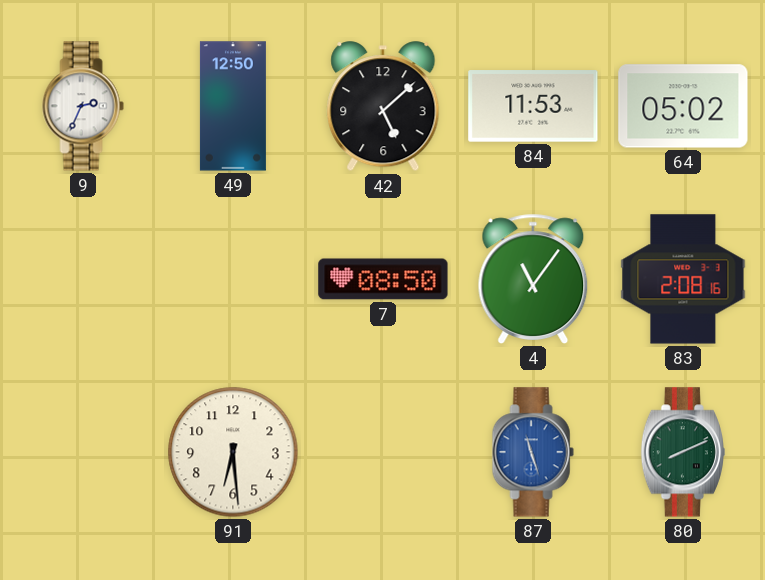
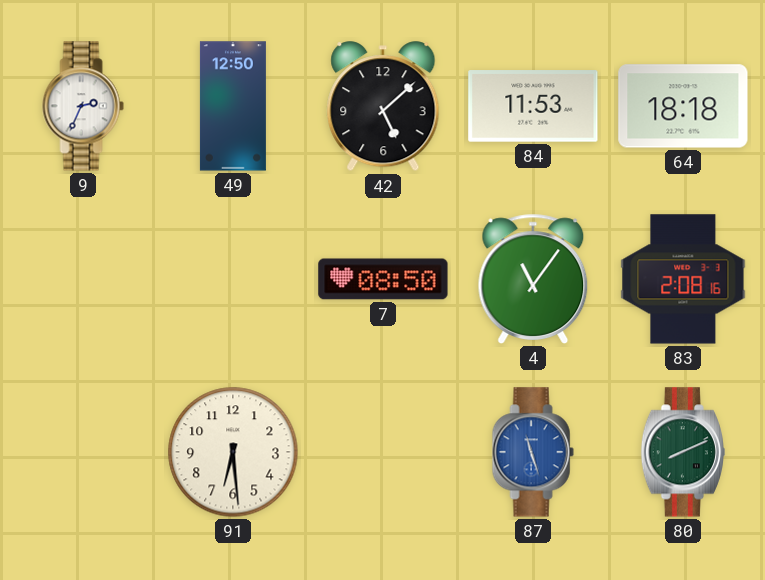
64: 05:02 -> 18:18
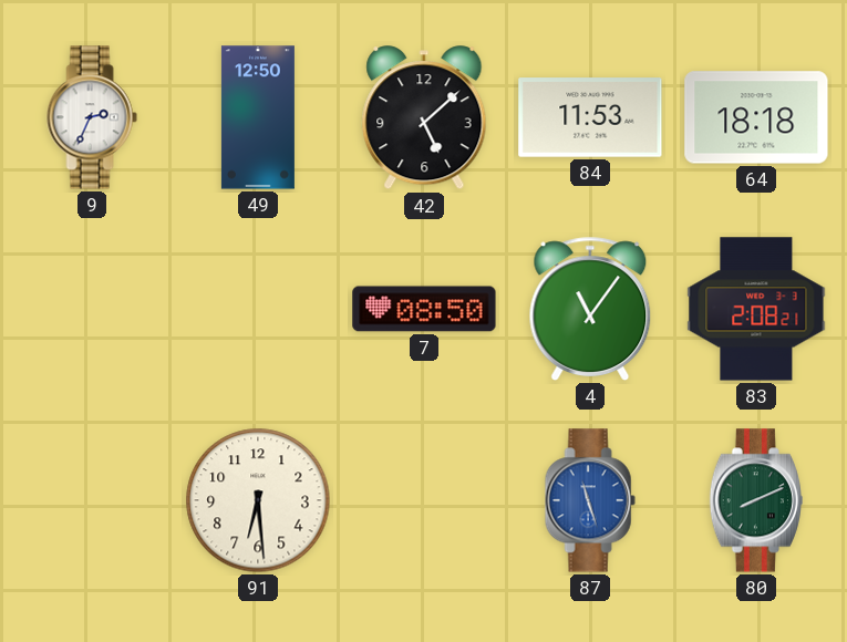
83: 2:08:16 -> 2:08:21
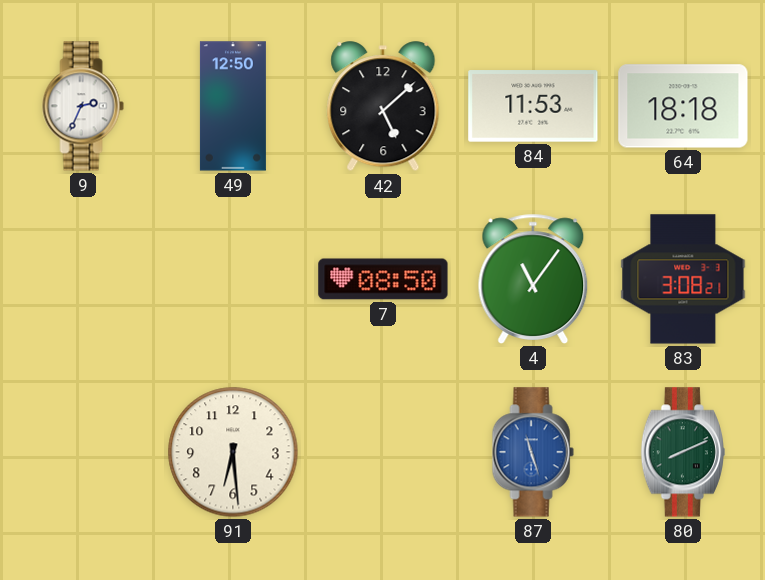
83: 2:08 -> 3:08
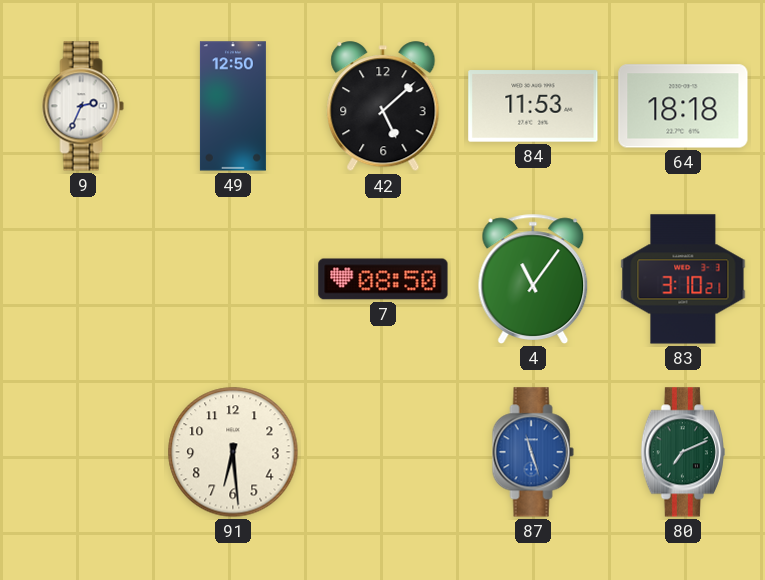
83: 3:08 -> 3:10
80: 8:11 -> 7:11
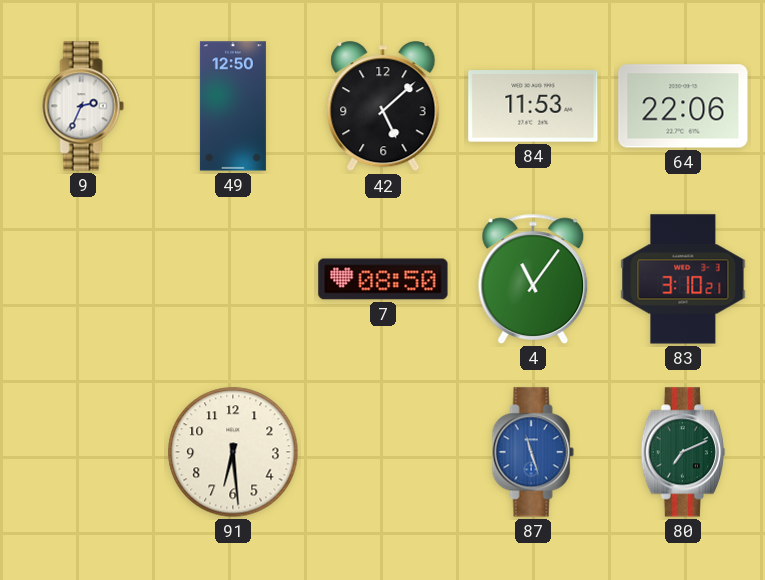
64: 18:18 -> 22:06
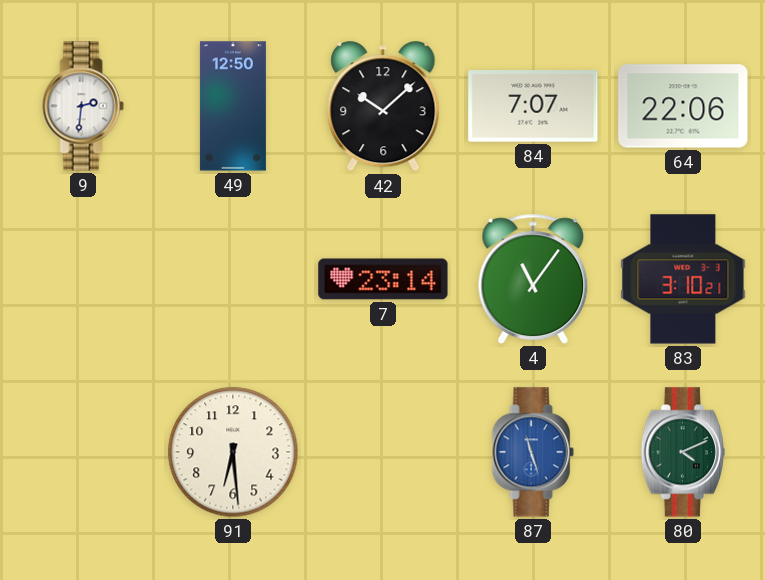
9: 2:34 -> 2:31
42: 5:08 -> 10:08
84: 11:53 -> 7:07
7: 08:50 -> 23:14
80: 7:11 -> 4:11
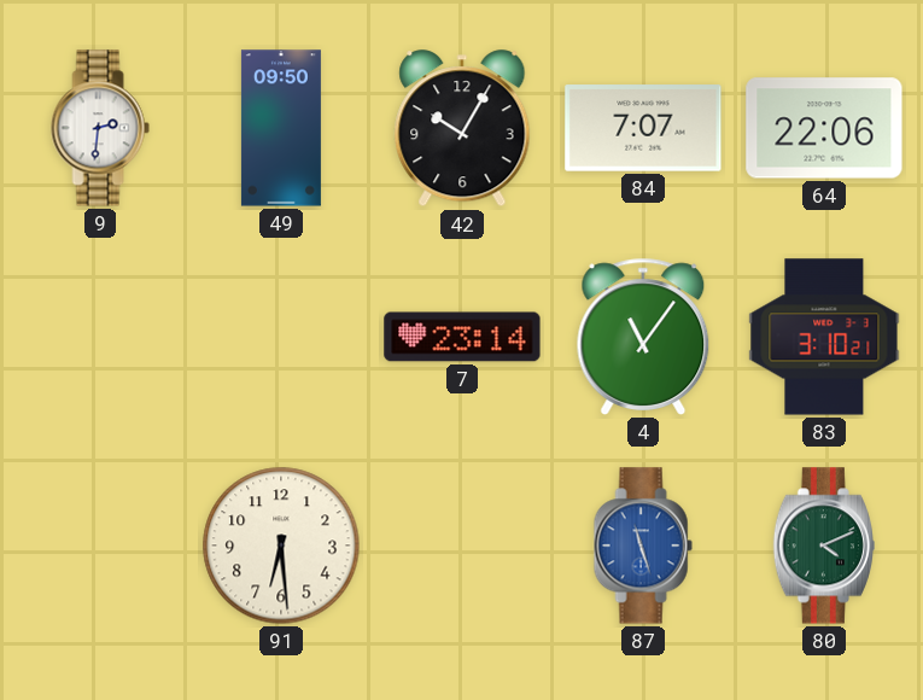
49: 12:50 -> 09:50
42: 10:08 -> 10:05
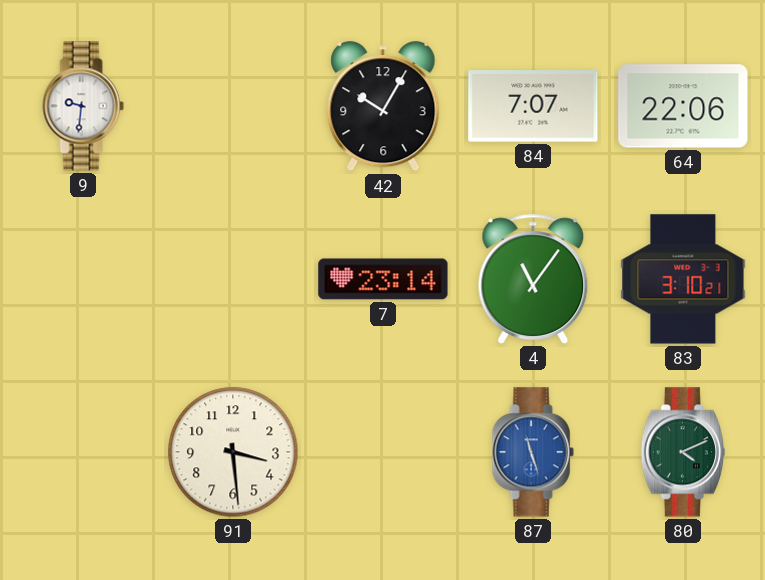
9: 2:31 -> 9:31
49: 09:50 -> none
91: 6:29 -> 3:29
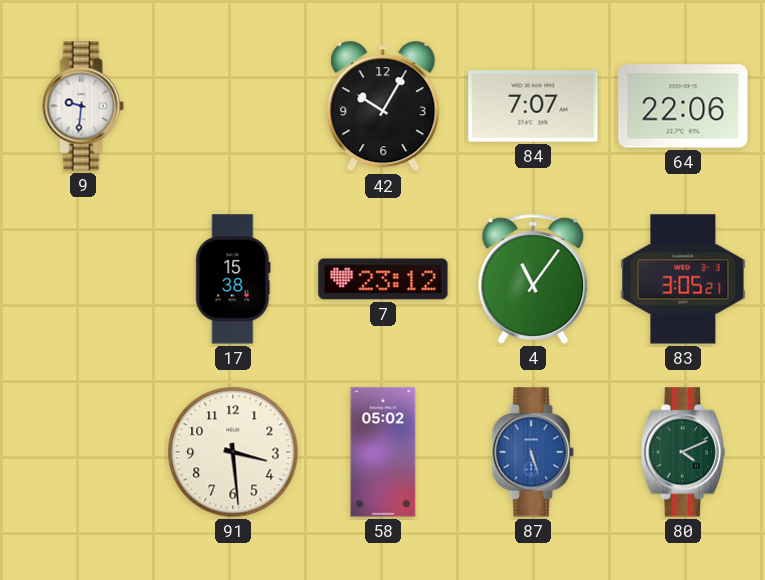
17: none -> 15:38
7: 23:14 -> 23:12
83: 3:10 -> 3:05
58: none -> 05:02
87: 11:27 -> 5:27
